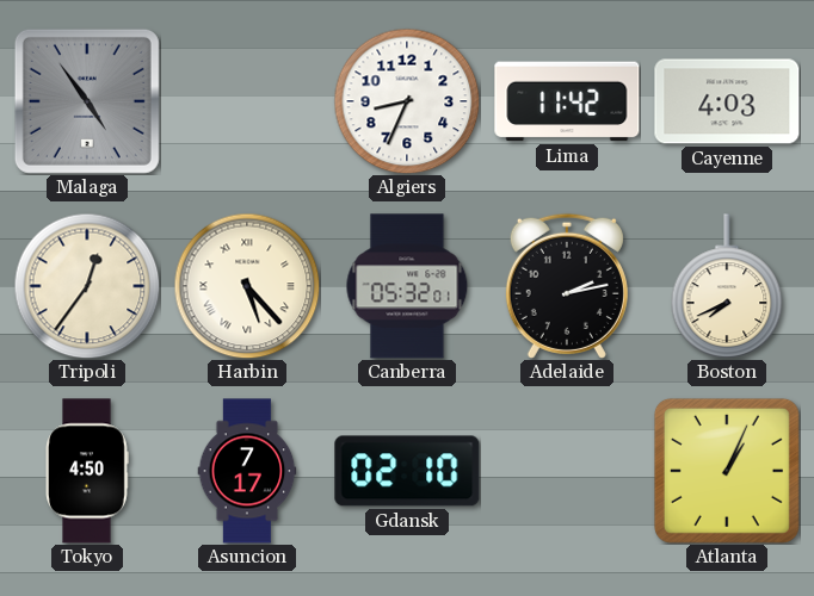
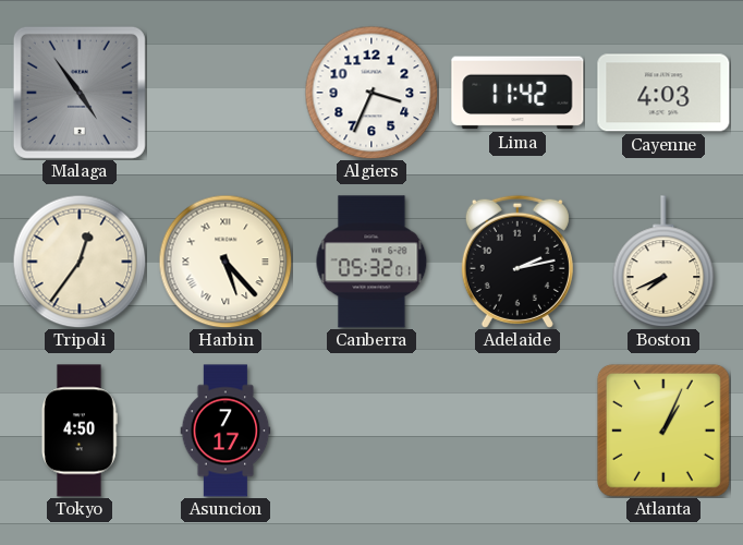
Algiers: 8:34 -> 3:34
Gdansk: 02:10 -> none
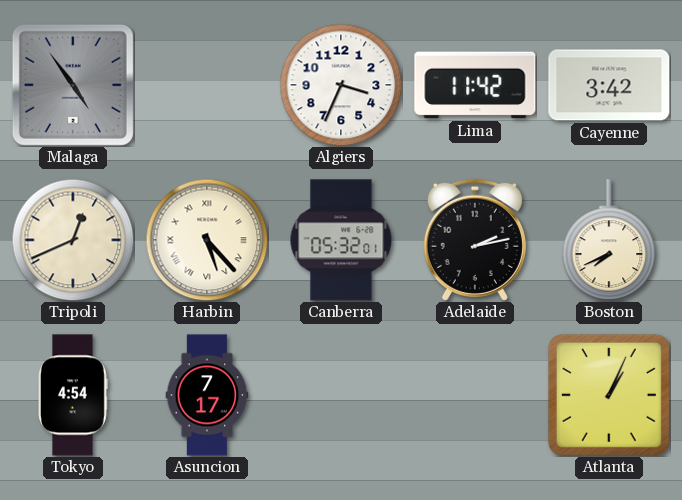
Cayenne: 4:03 -> 3:42
Tripoli: 12:36 -> 12:41
Tokyo: 4:50 -> 4:54
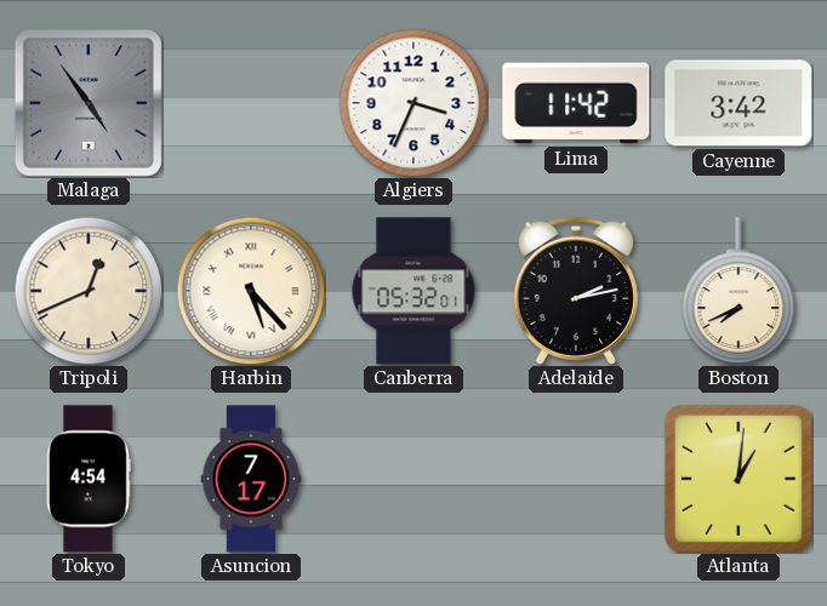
Atlanta: 1:04 -> 1:01
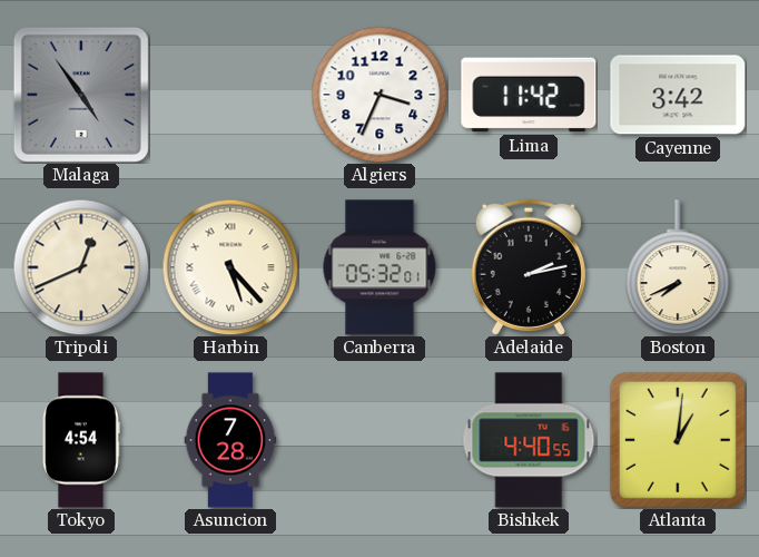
Asuncion: 7:17 -> 7:28
Bishkek: none -> 4:40
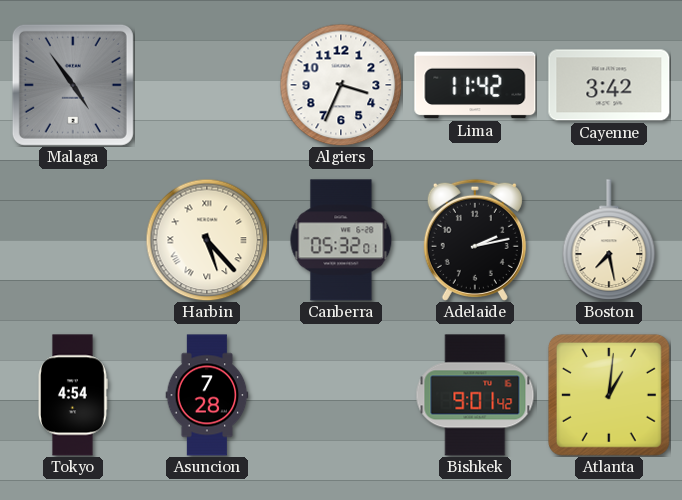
Tripoli: 12:41 -> none
Boston: 7:41 -> 7:28
Bishkek: 4:40 -> 9:01
